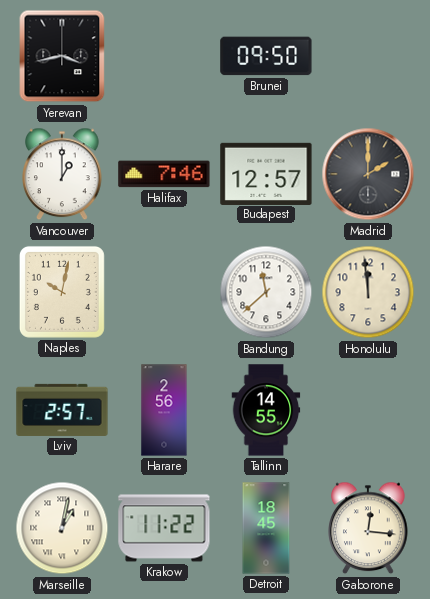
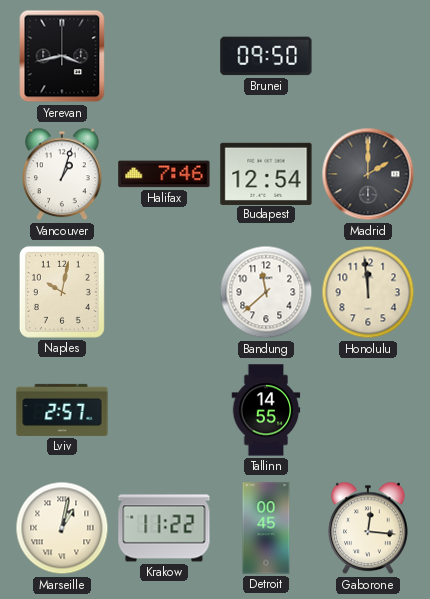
Vancouver: 1:00 -> 1:03
Budapest: 12:57 -> 12:54
Harare: 2:56 -> none
Detroit: 18:45 -> 00:45
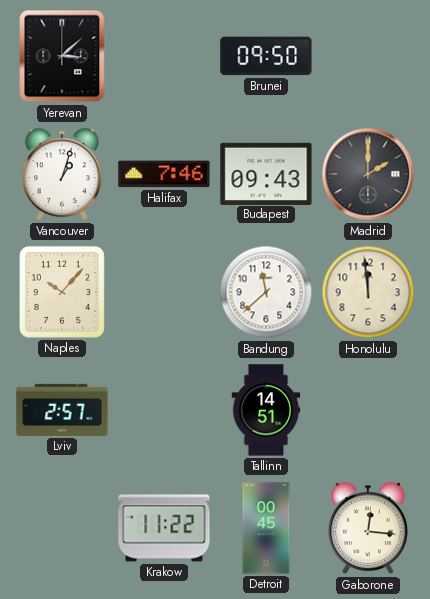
Yerevan: 3:43 -> 3:08
Budapest: 12:54 -> 09:43
Naples: 10:02 -> 10:07
Tallinn: 14:55 -> 14:51
Marseille: 1:02 -> none
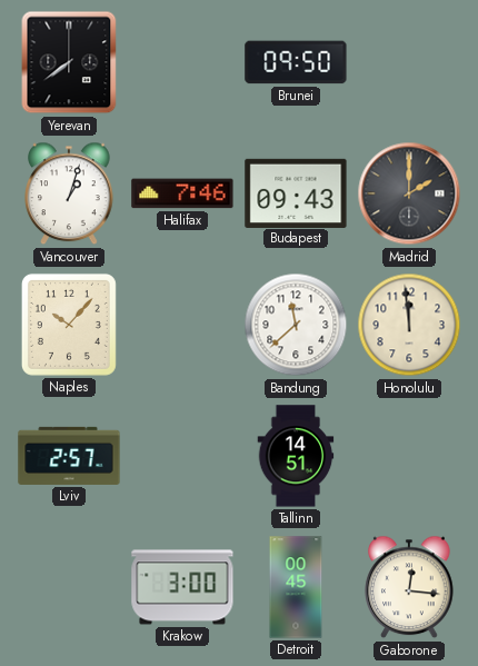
Yerevan: 3:08 -> 7:39
Krakow: 11:22 -> 3:00
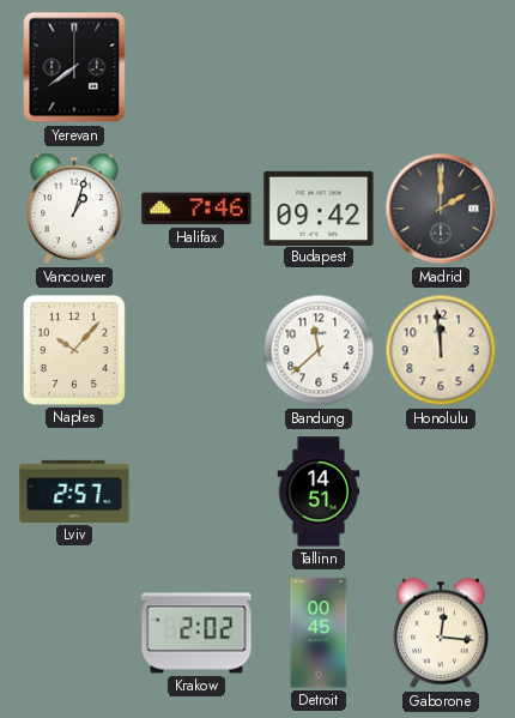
Brunei: 09:50 -> none
Budapest: 09:43 -> 09:42
Krakow: 3:00 -> 2:02
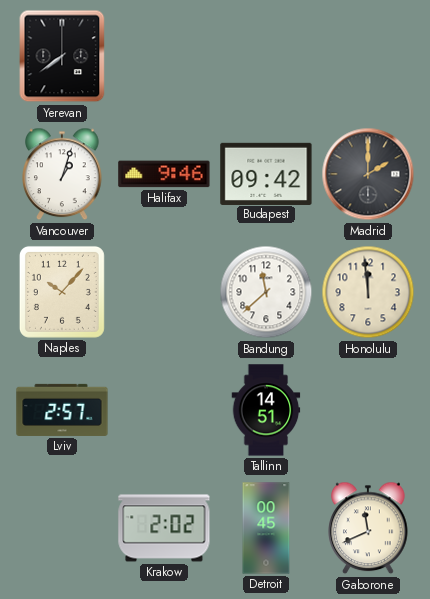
Halifax: 7:46 -> 9:46
Gaborone: 12:16 -> 11:41
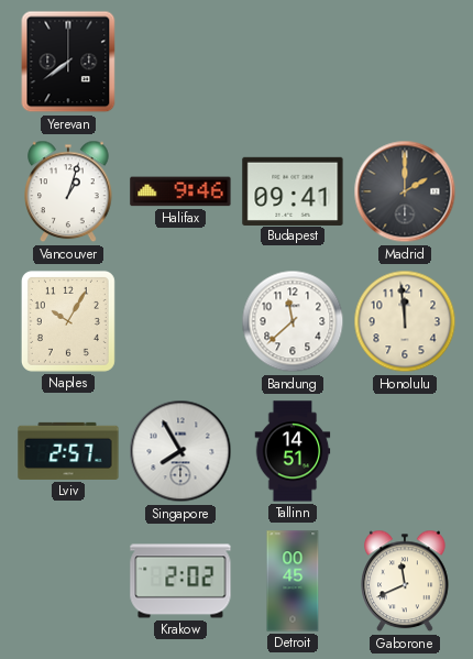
Budapest: 09:42 -> 09:41
Naples: 10:07 -> 10:05
Singapore: none -> 7:55
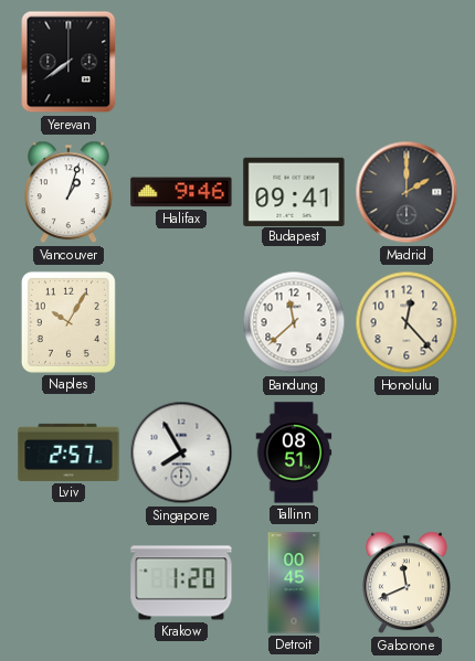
Honolulu: 11:59 -> 12:23
Tallinn: 14:51 -> 08:51
Krakow: 2:02 -> 1:20
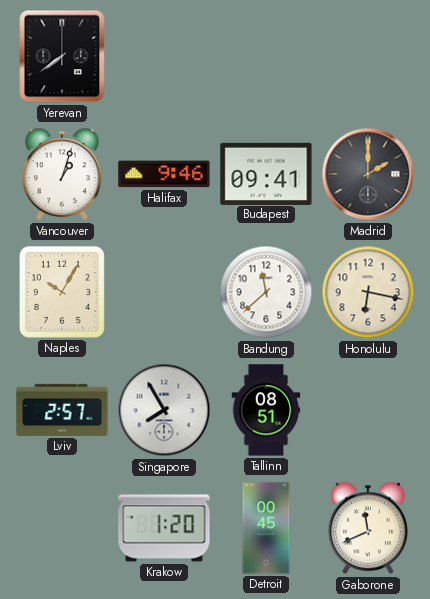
Honolulu: 12:23 -> 6:17
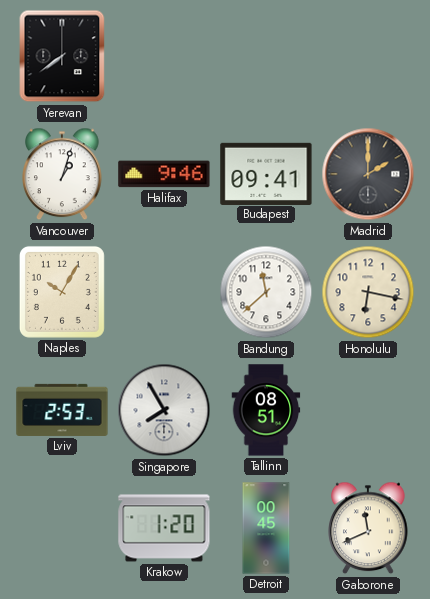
Lviv: 2:57 -> 2:53
